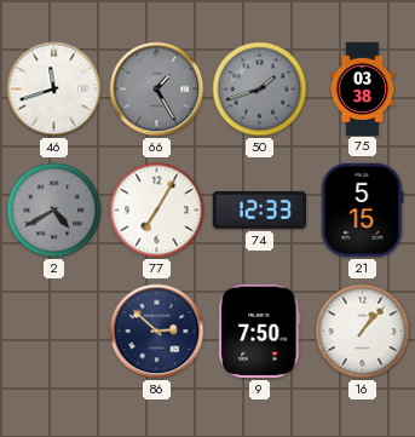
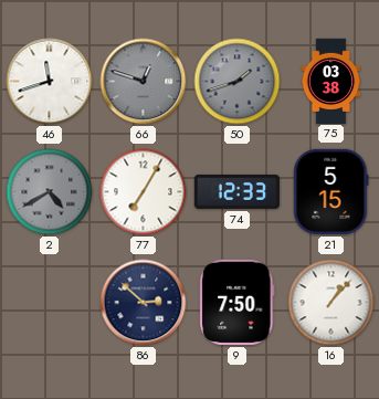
66: 1:25 -> 12:48
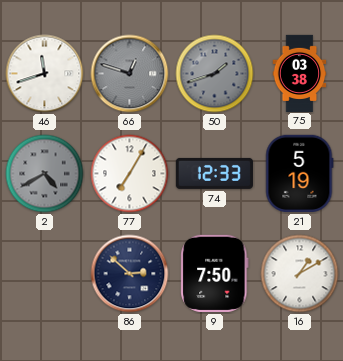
21: 5:15 -> 5:19
16: 1:07 -> 1:10
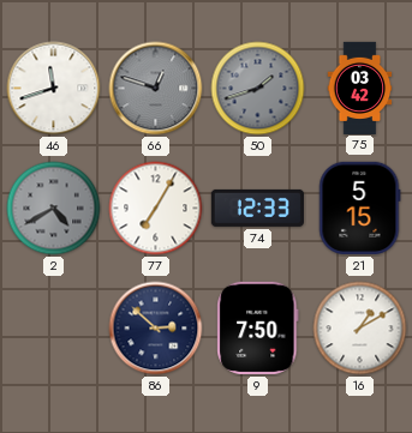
75: 03:38 -> 03:42
21: 5:19 -> 5:15
